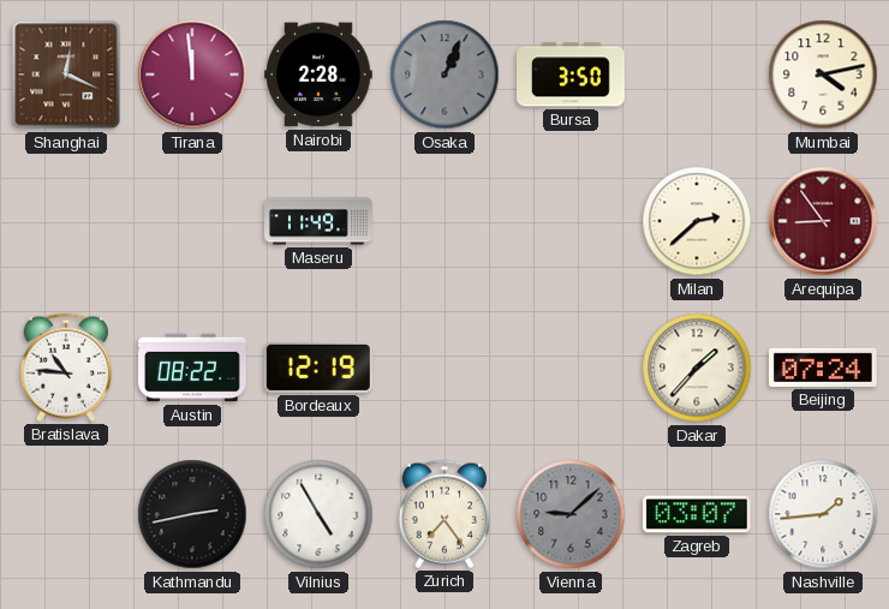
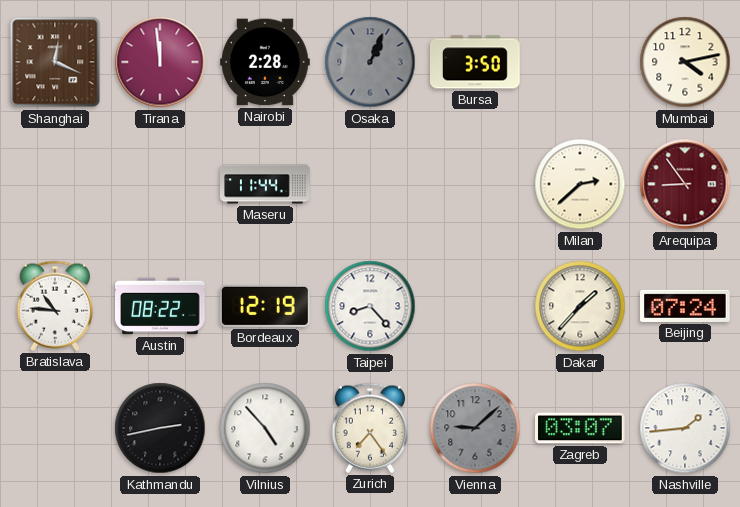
Maseru: 11:49 -> 11:44
Taipei: none -> 8:23
Vilnius: 4:55 -> 4:53
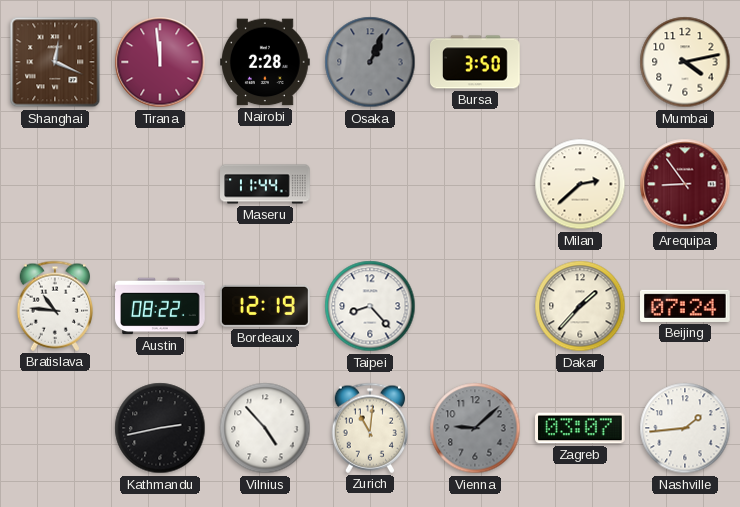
Zurich: 7:24 -> 11:01
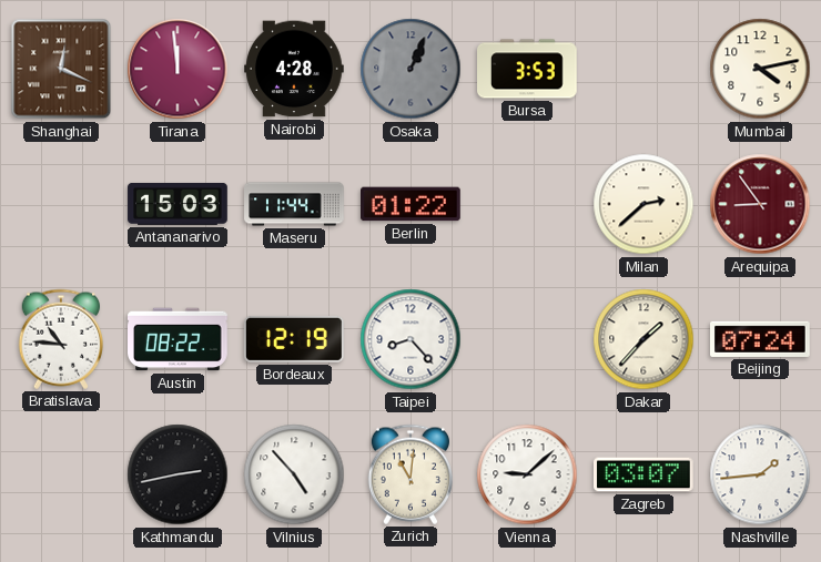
Nairobi: 2:28 -> 4:28
Bursa: 3:50 -> 3:53
Antananarivo: none -> 15:03
Berlin: none -> 01:22
Vienna dial: grey -> white
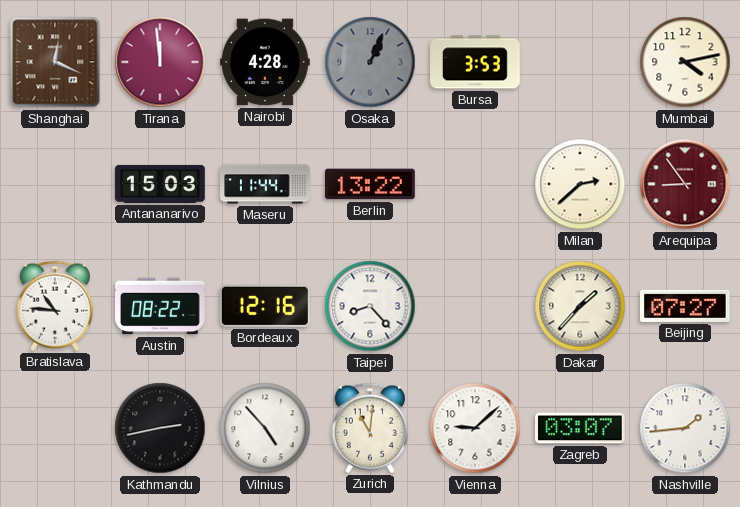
Berlin: 01:22 -> 13:22
Bordeaux: 12:19 -> 12:16
Beijing: 07:24 -> 07:27
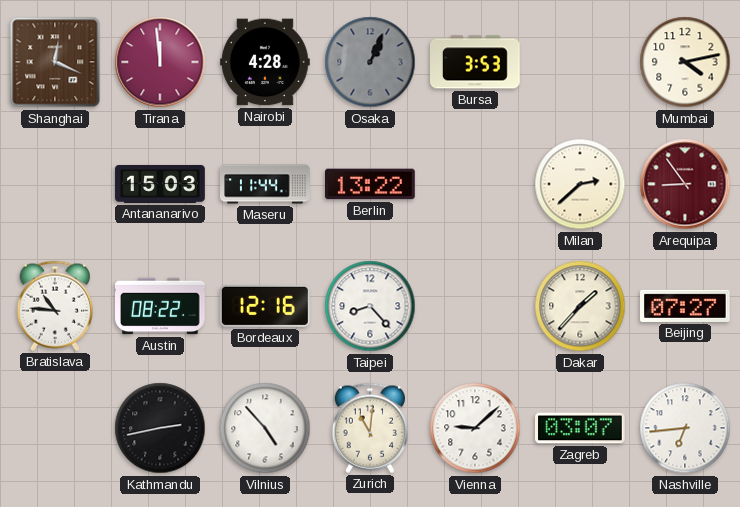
Nashville: 1:44 -> 6:44
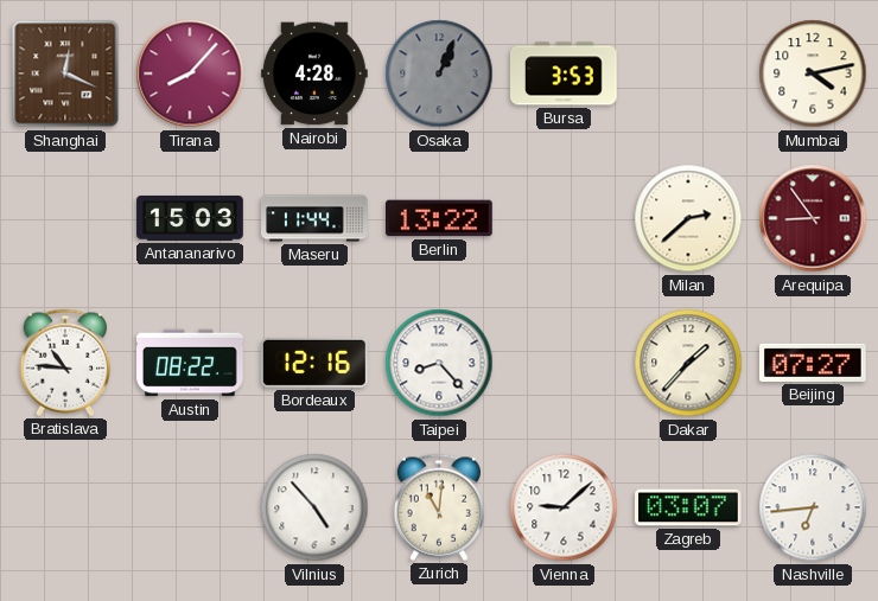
Tirana: 11:59 -> 8:07
Kathmandu: 2:43 -> none
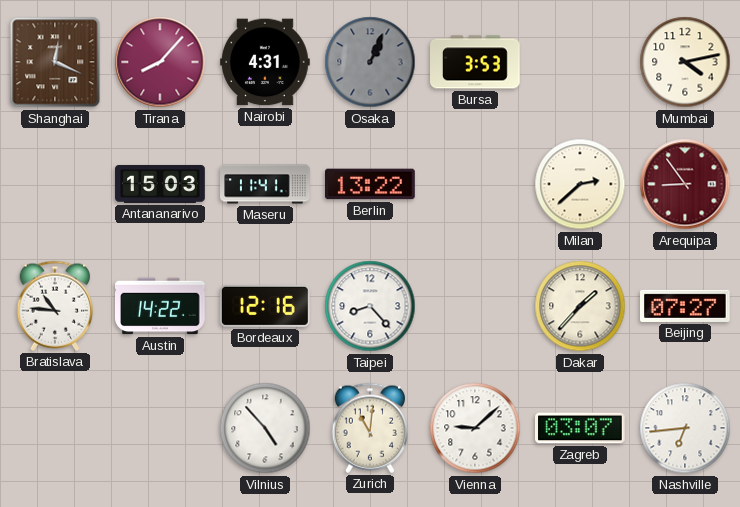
Nairobi: 4:28 -> 4:31
Maseru: 11:44 -> 11:41
Austin: 08:22 -> 14:22
